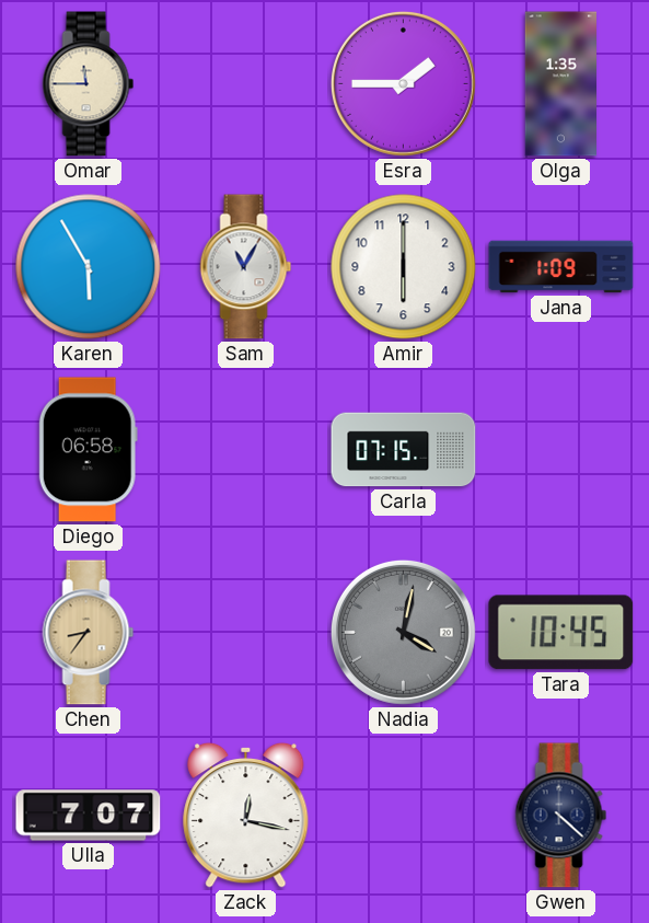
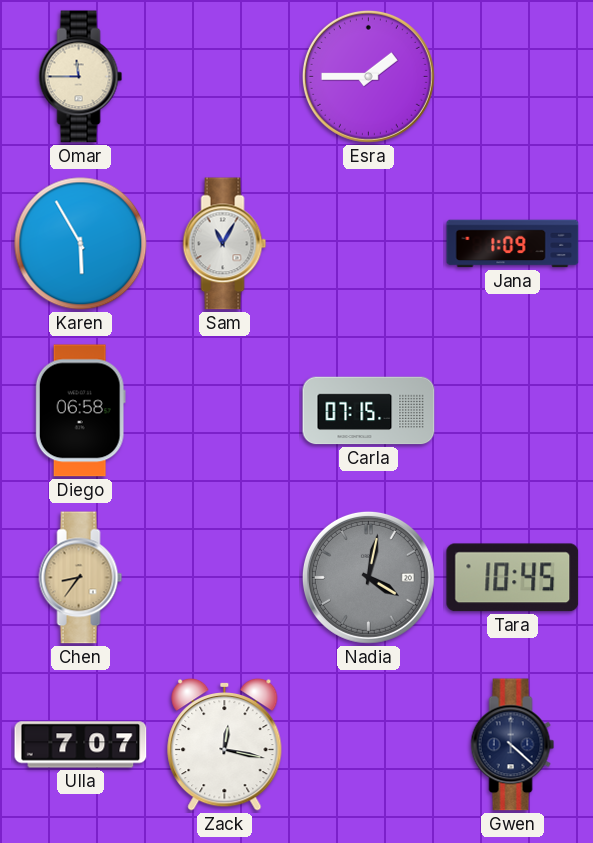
Olga: 1:35 -> none
Amir: 6:00 -> none
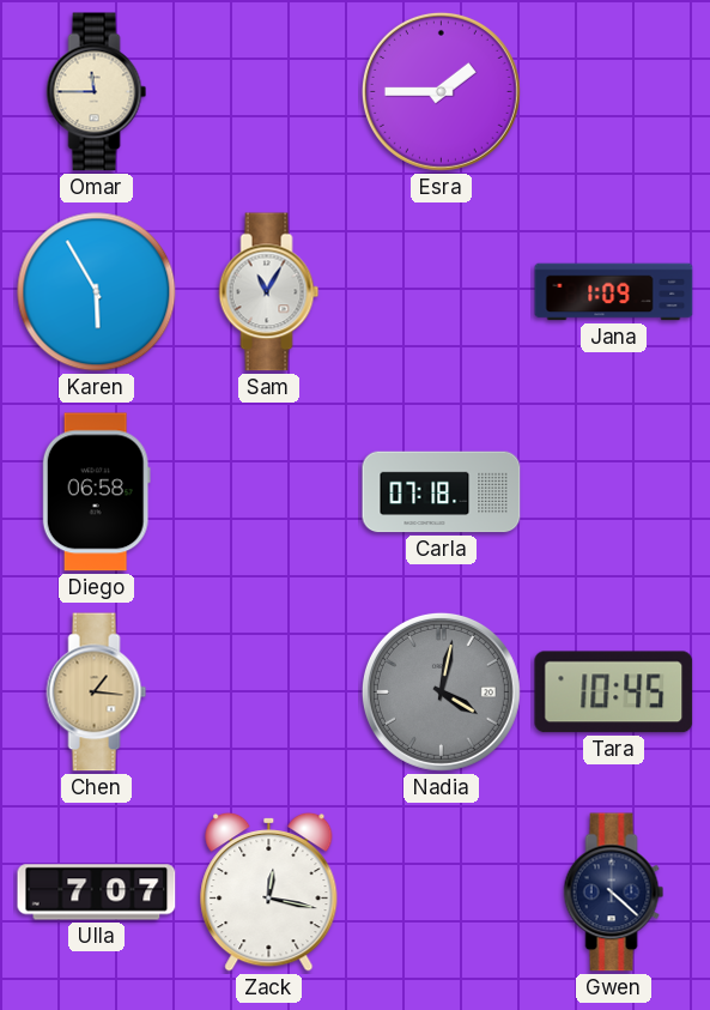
Carla: 07:15 -> 07:18
Chen: 8:36 -> 1:16
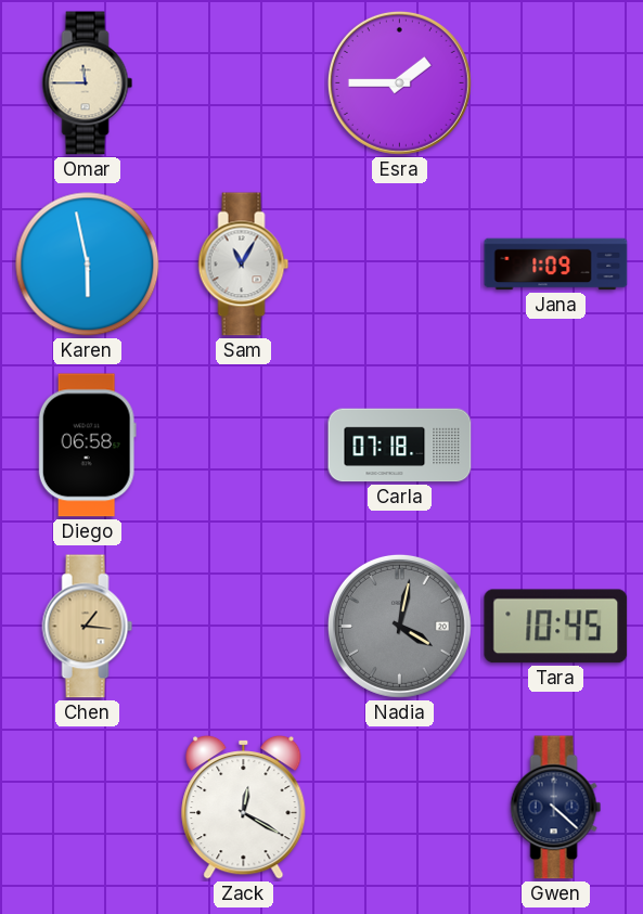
Karen: 5:55 -> 5:58
Ulla: 7:07 -> none
Zack: 12:17 -> 12:20
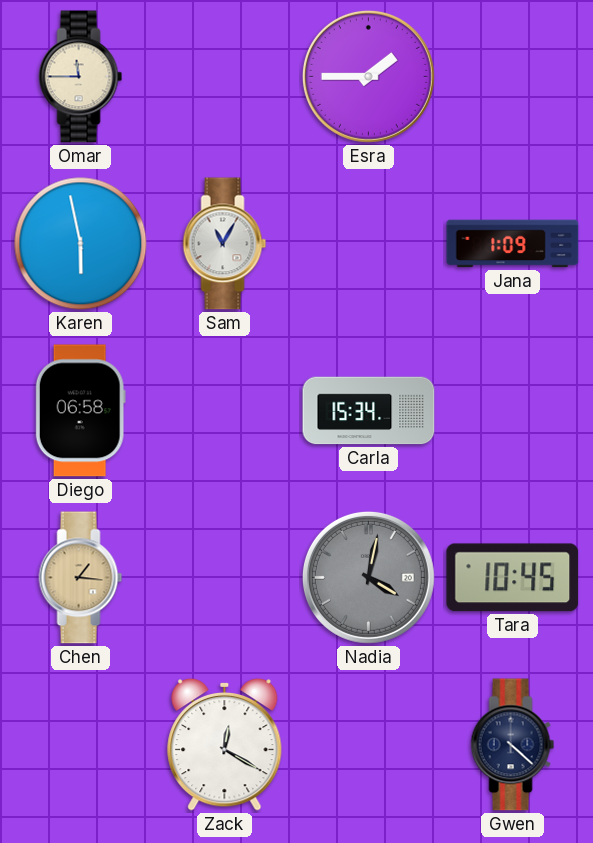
Carla: 07:18 -> 15:34
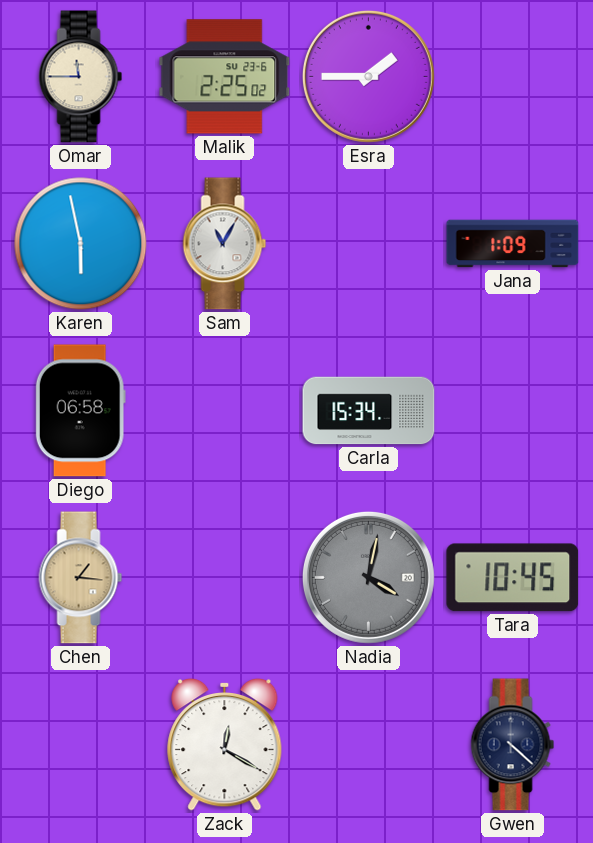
Malik: none -> 2:25
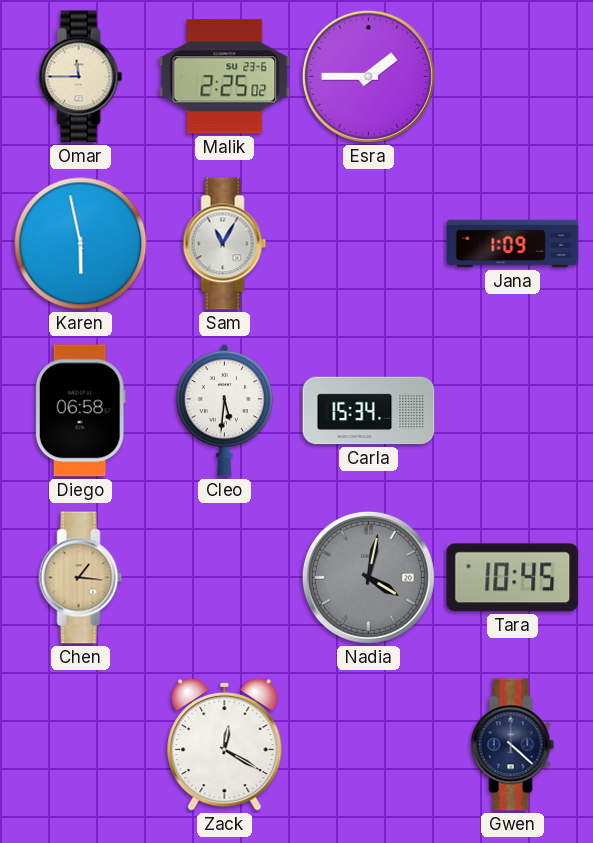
Cleo: none -> 5:31
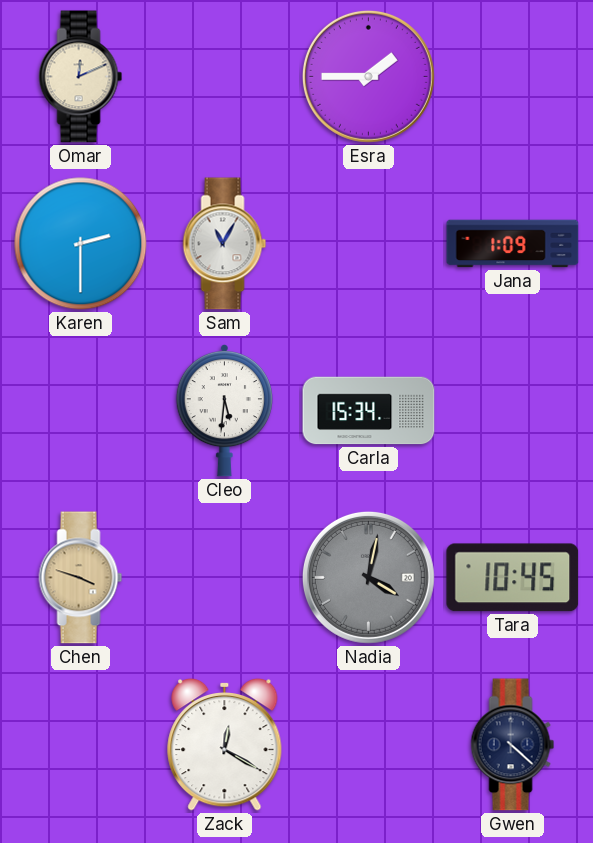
Omar: 11:45 -> 12:11
Malik: 2:25 -> none
Karen: 5:58 -> 2:30
Diego: 06:58 -> none
Chen: 1:16 -> 3:48
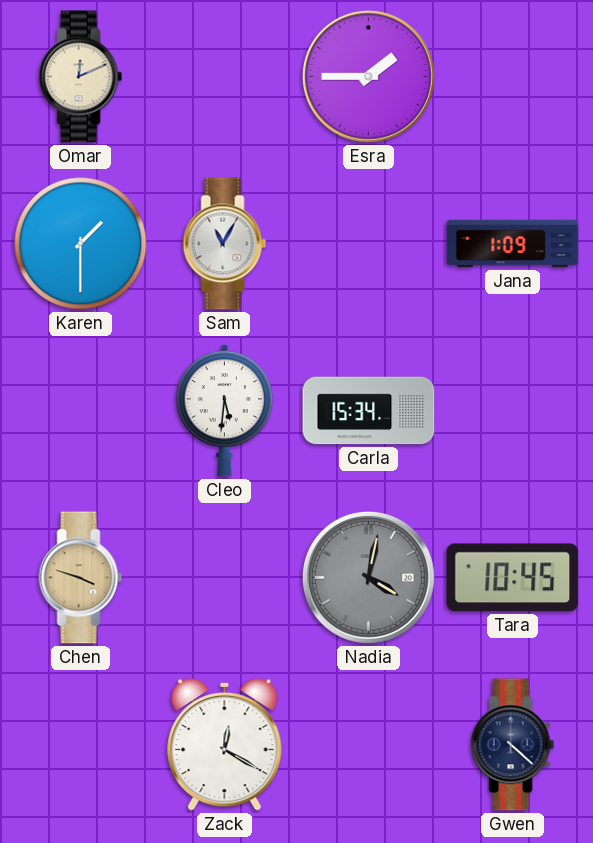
Karen: 2:30 -> 1:30
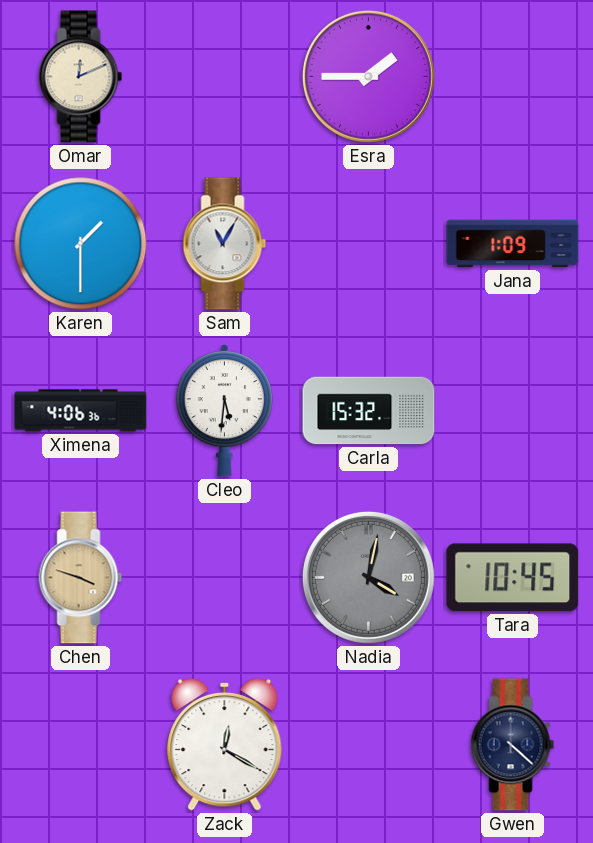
Ximena: none -> 4:06
Carla: 15:34 -> 15:32
